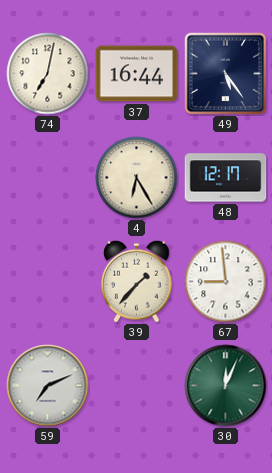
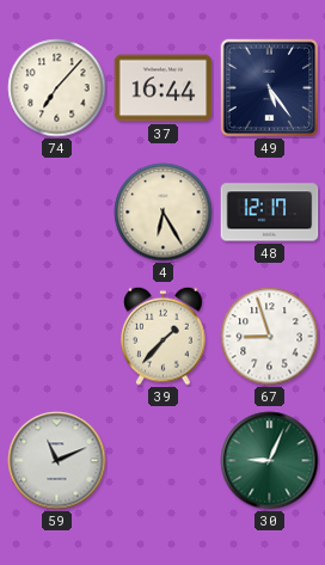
74: 7:02 -> 7:07
67: 8:59 -> 8:57
59: 7:11 -> 11:11
30: 12:04 -> 9:04
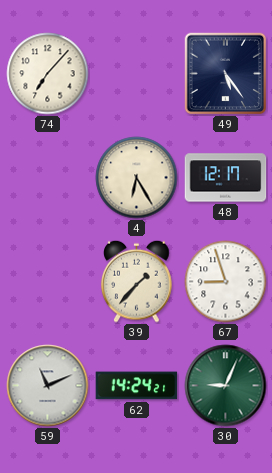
37: 16:44 -> none
62: none -> 14:24
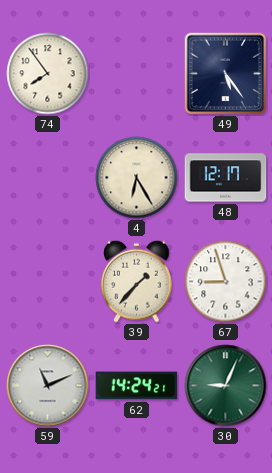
74: 7:07 -> 7:54
